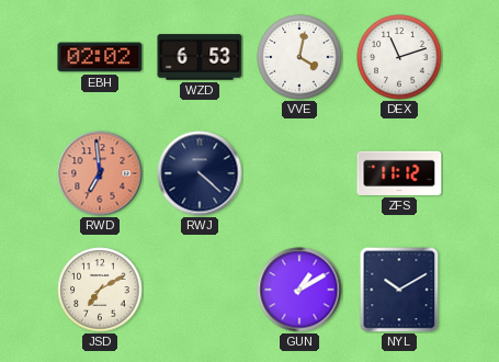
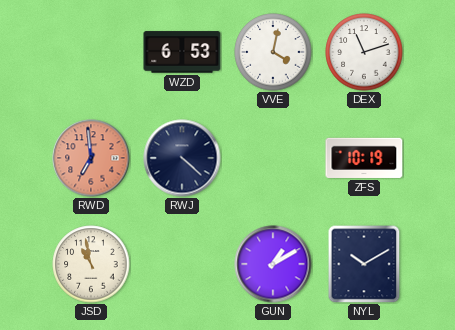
EBH: 02:02 -> none
ZFS: 11:12 -> 10:19
JSD: 7:10 -> 10:58
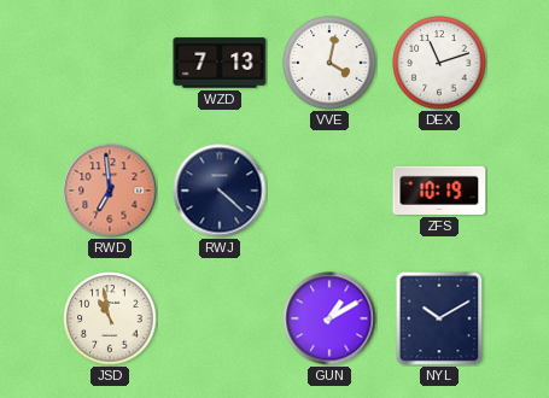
WZD: 6:53 -> 7:13
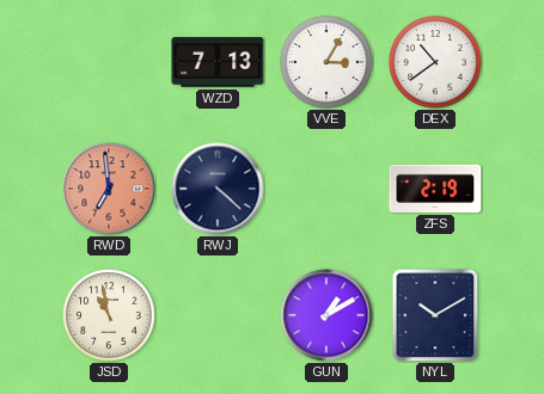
VVE: 4:02 -> 3:05
DEX: 11:12 -> 10:39
ZFS: 10:19 -> 2:19
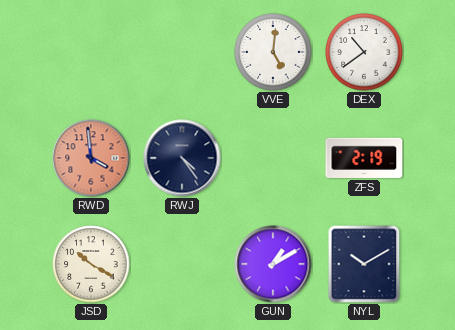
WZD: 7:13 -> none
VVE: 3:05 -> 5:01
RWD: 6:59 -> 3:59
RWJ: 4:22 -> 4:24
JSD: 10:58 -> 10:20
